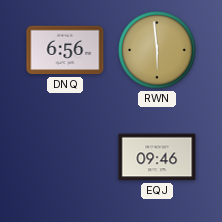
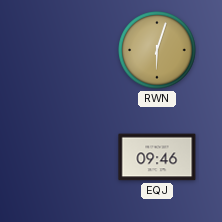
DNQ: 6:56 -> none
RWN: 5:59 -> 6:03
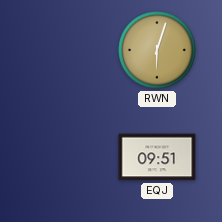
EQJ: 09:46 -> 09:51
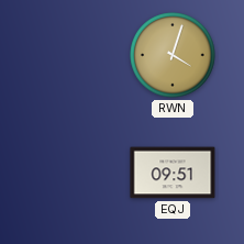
RWN: 6:03 -> 4:03
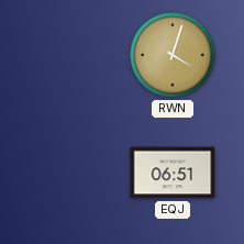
EQJ: 09:51 -> 06:51
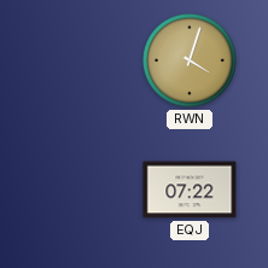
EQJ: 06:51 -> 07:22
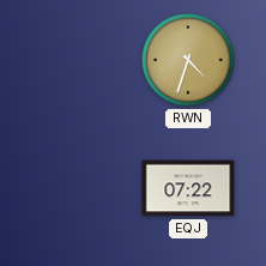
RWN: 4:03 -> 4:33
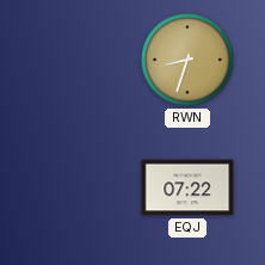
RWN: 4:33 -> 8:33
